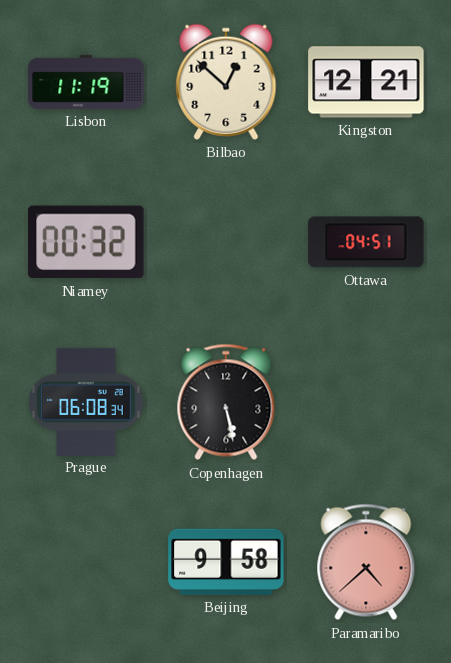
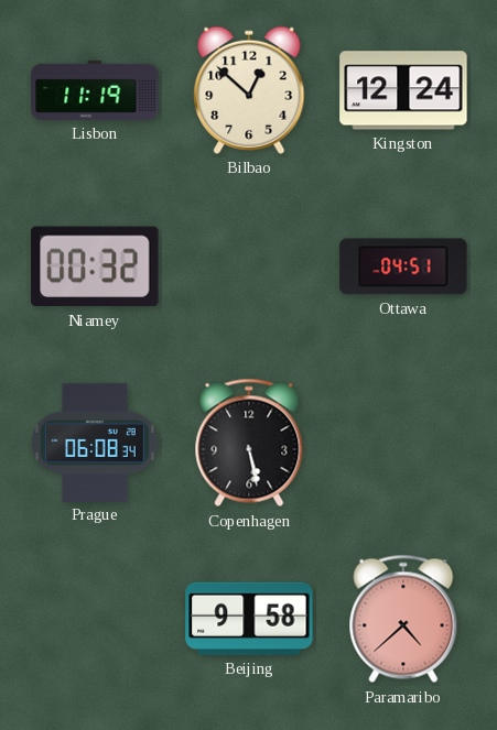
Kingston: 12:21 -> 12:24
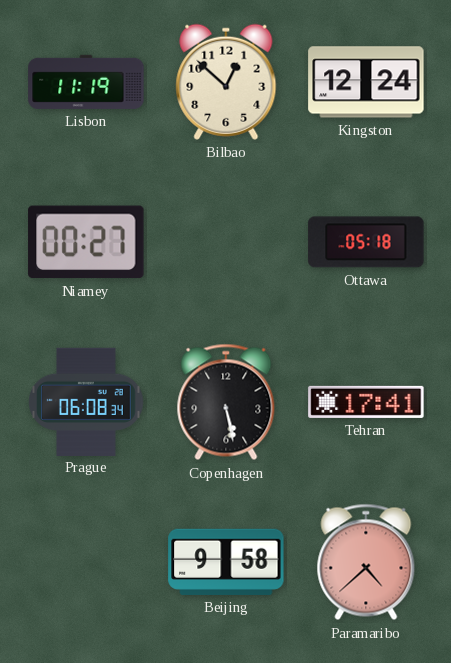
Niamey: 00:32 -> 00:27
Ottawa: 04:51 -> 05:18
Tehran: none -> 17:41
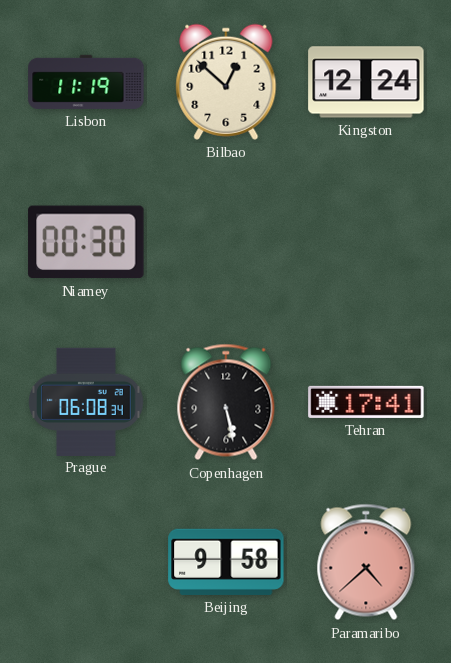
Niamey: 00:27 -> 00:30
Ottawa: 05:18 -> none
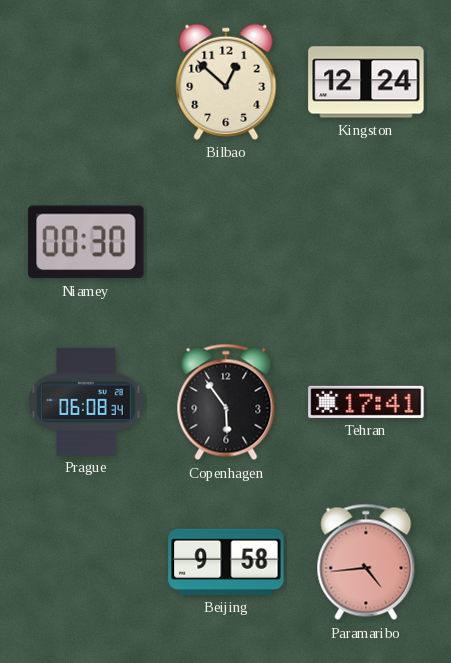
Lisbon: 11:19 -> none
Copenhagen: 5:28 -> 5:54
Paramaribo: 4:38 -> 4:44
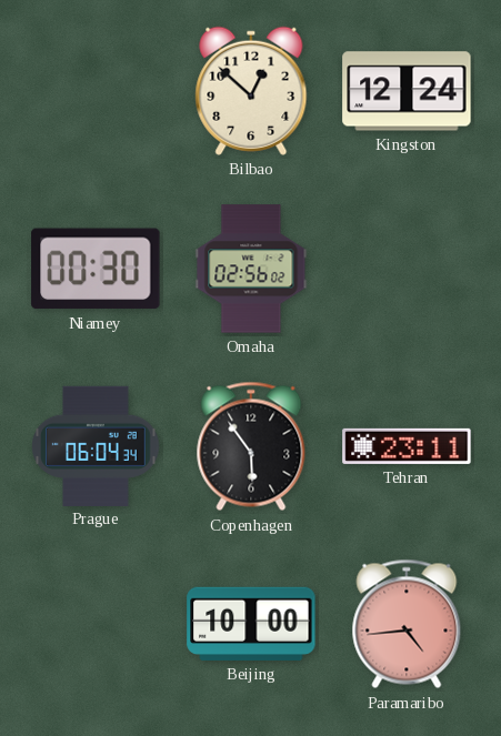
Omaha: none -> 02:56
Prague: 06:08 -> 06:04
Tehran: 17:41 -> 23:11
Beijing: 9:58 -> 10:00
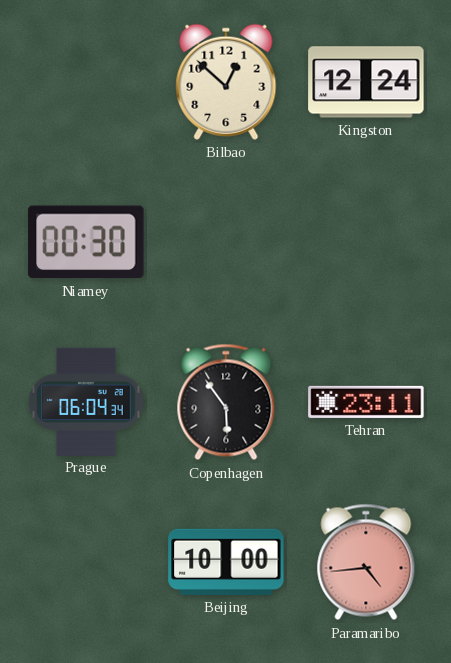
Omaha: 02:56 -> none
